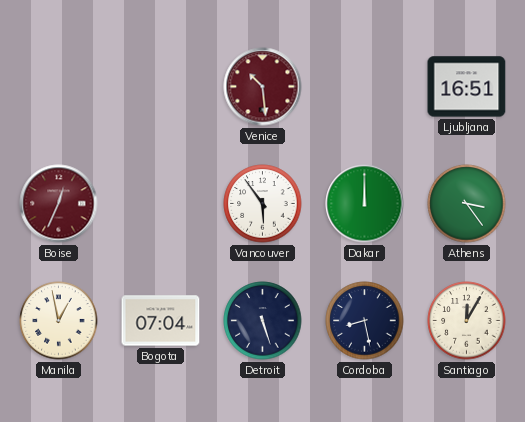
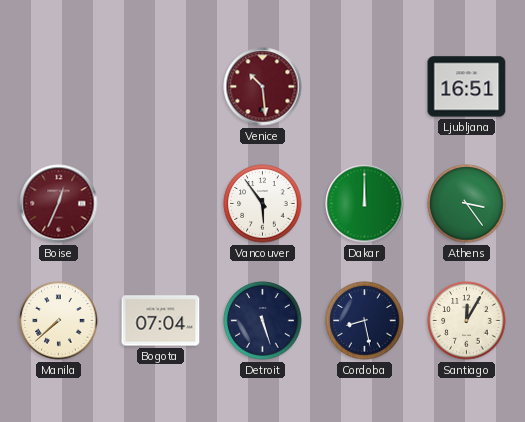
Manila: 12:58 -> 7:38
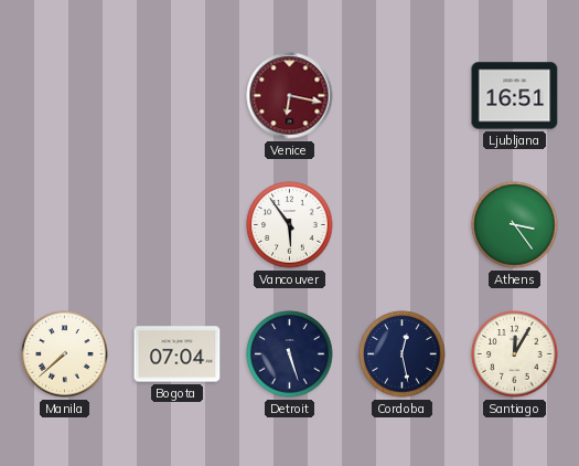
Venice: 10:29 -> 6:17
Boise: 12:34 -> none
Dakar: 12:00 -> none
Cordoba: 8:28 -> 12:28
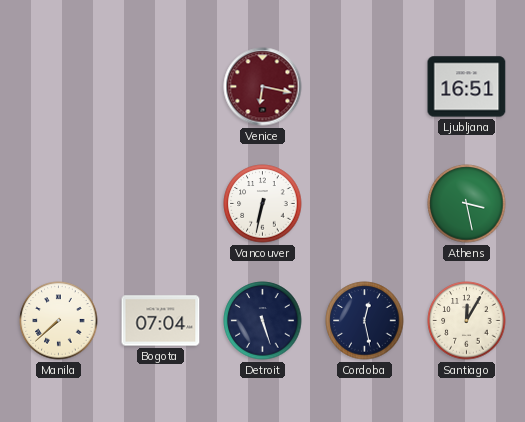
Vancouver: 5:54 -> 6:32
Athens: 3:24 -> 3:28
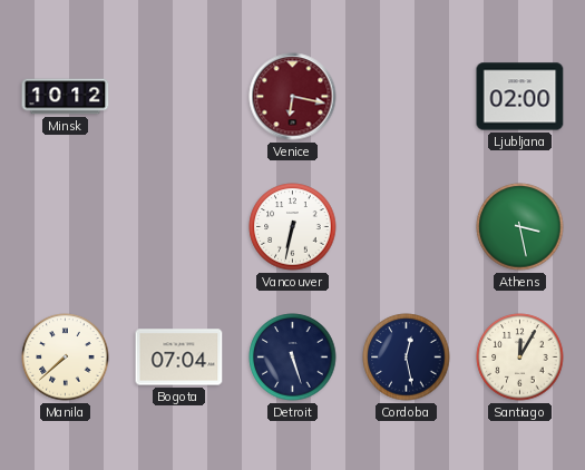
Minsk: none -> 10:12
Ljubljana: 16:51 -> 02:00
